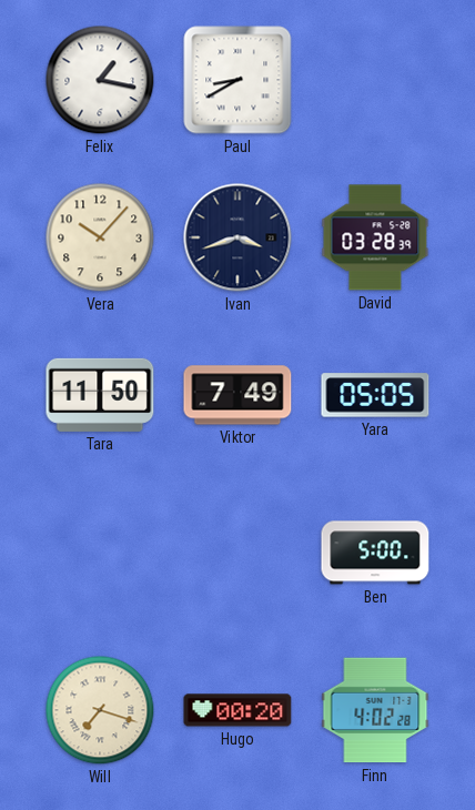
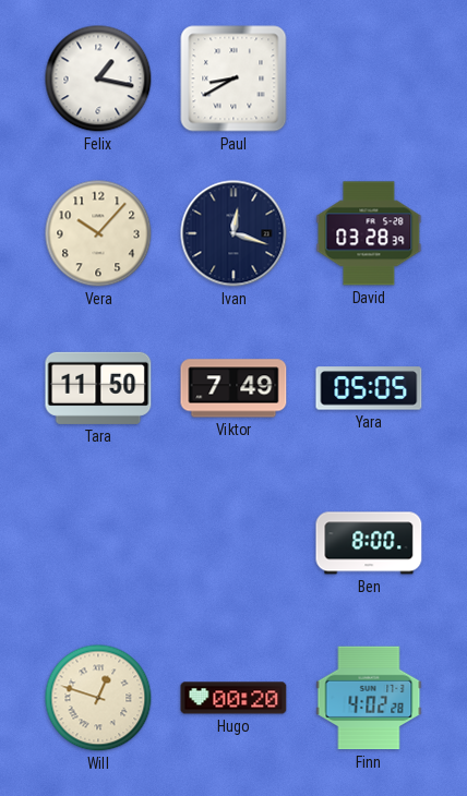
Ivan: 3:42 -> 12:18
Ben: 5:00 -> 8:00
Will: 7:18 -> 12:48
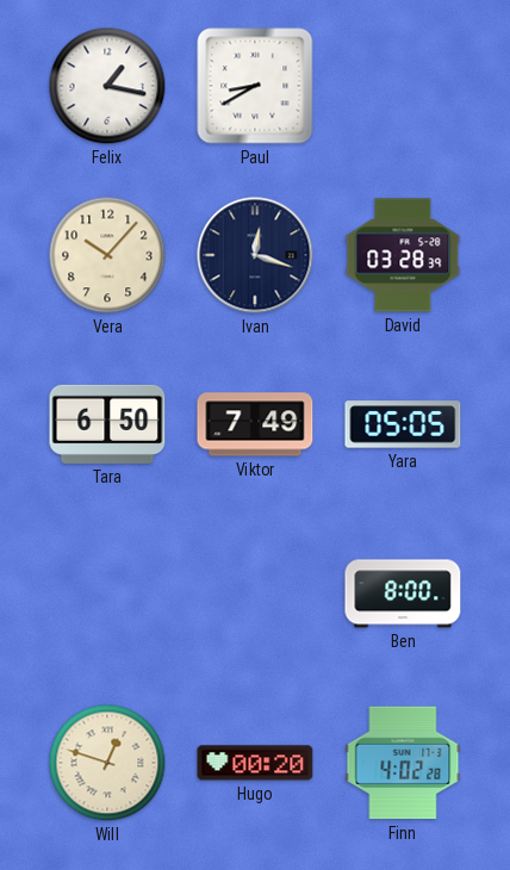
Tara: 11:50 -> 6:50
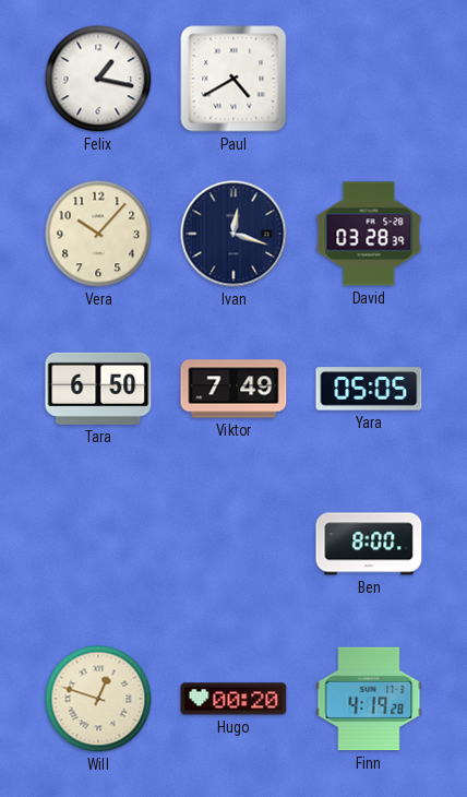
Paul: 8:40 -> 4:40
Finn: 4:02 -> 4:19
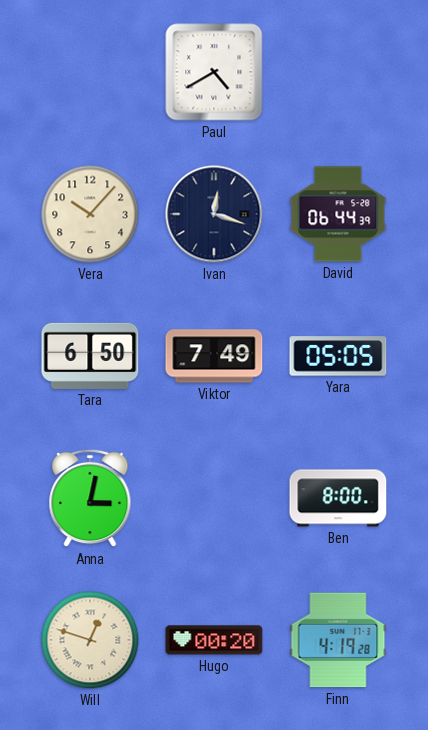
Felix: 1:17 -> none
David: 03:28 -> 06:44
Anna: none -> 3:02
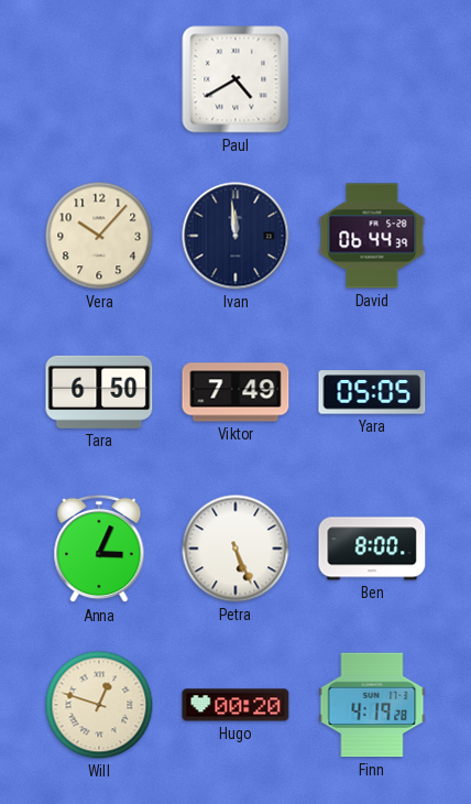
Ivan: 12:18 -> 11:59
Anna: 3:02 -> 3:04
Petra: none -> 5:26
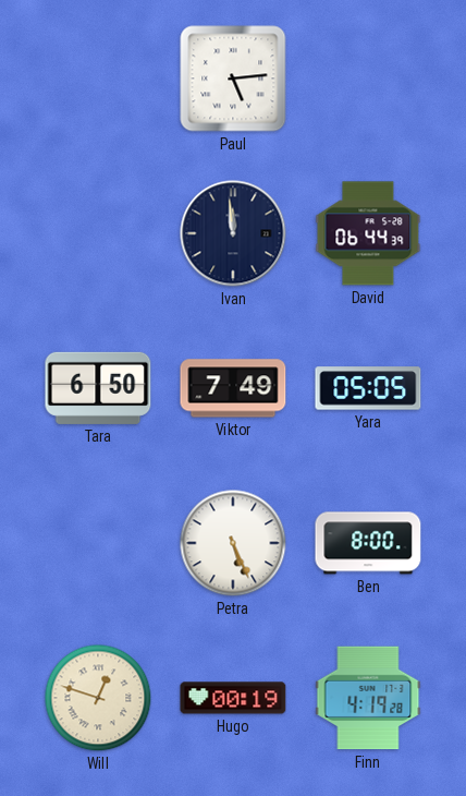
Paul: 4:40 -> 5:14
Vera: 10:07 -> none
Anna: 3:04 -> none
Hugo: 00:20 -> 00:19
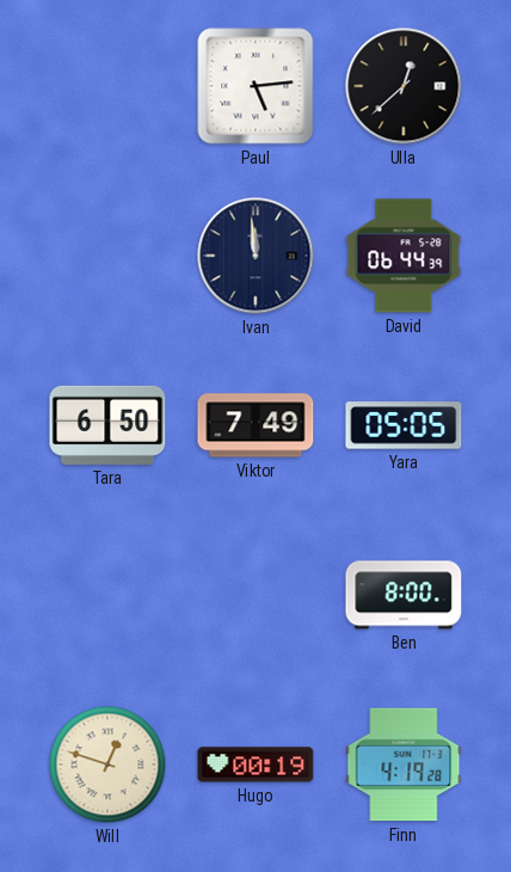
Ulla: none -> 12:38
Petra: 5:26 -> none
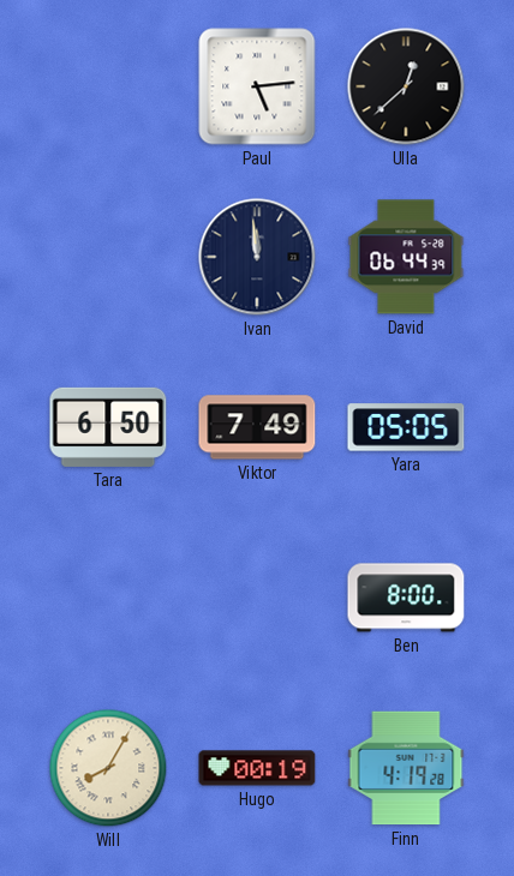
Will: 12:48 -> 8:05
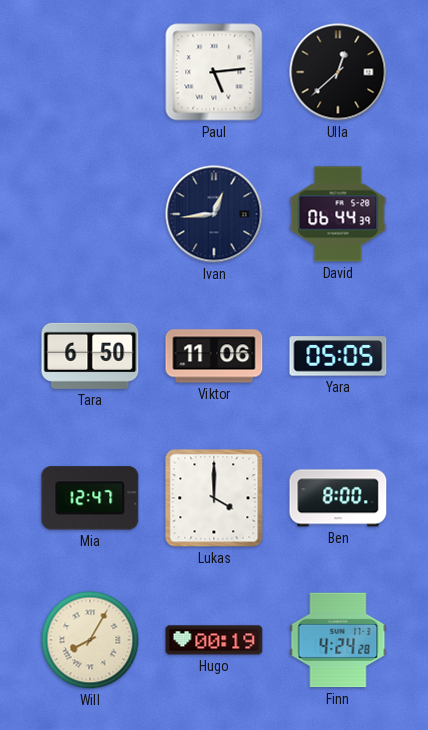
Ivan: 11:59 -> 12:44
Viktor: 7:49 -> 11:06
Mia: none -> 12:47
Lukas: none -> 4:00
Finn: 4:19 -> 4:24
